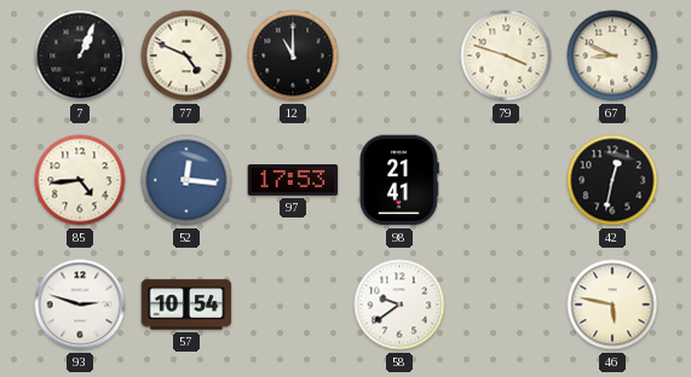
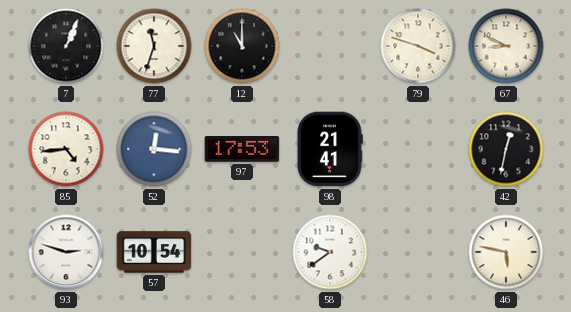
77: 4:49 -> 11:33
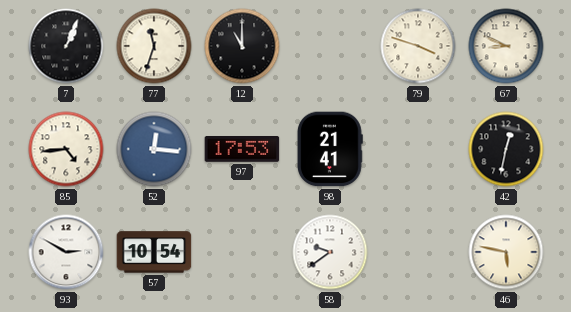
93: 2:48 -> 2:50
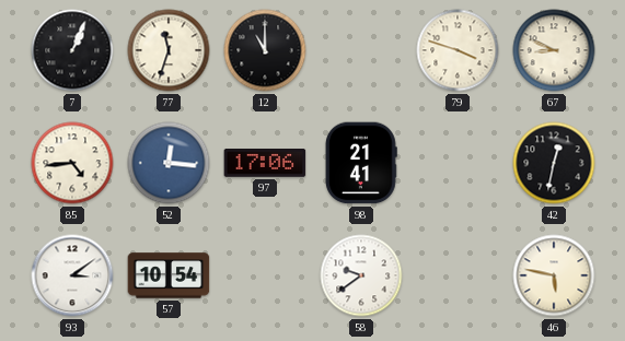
97: 17:53 -> 17:06
93: 2:50 -> 3:09
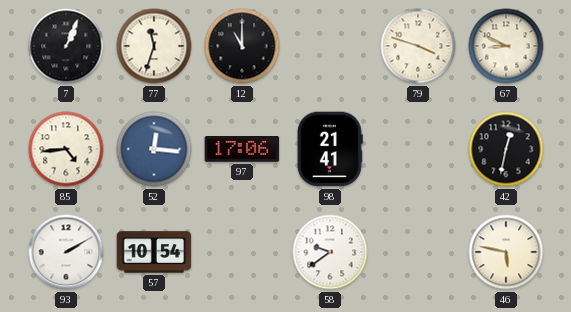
93: 3:09 -> 2:10
